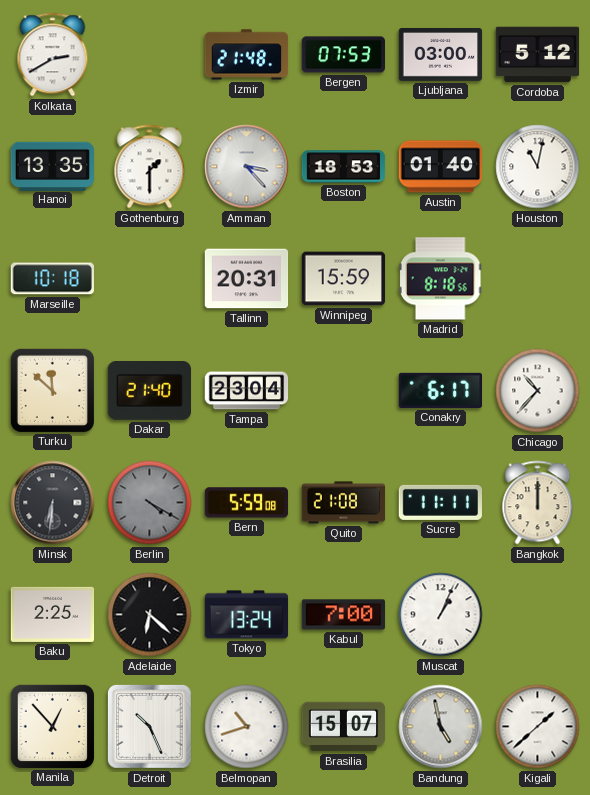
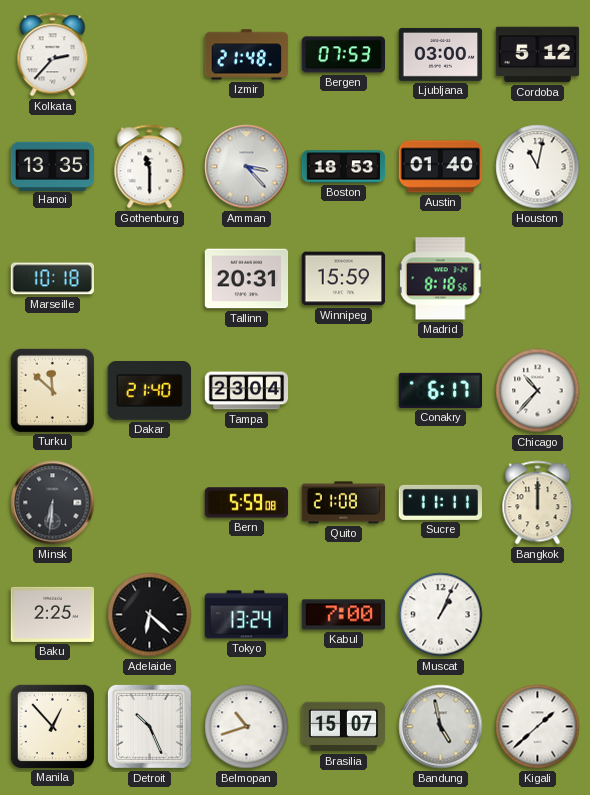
Kolkata: 2:40 -> 2:37
Gothenburg: 1:30 -> 11:30
Berlin: 4:20 -> none
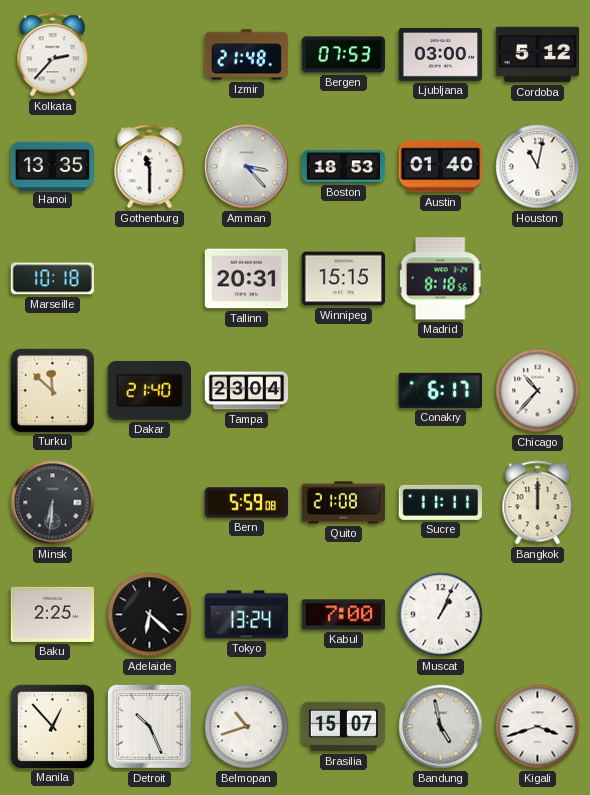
Winnipeg: 15:59 -> 15:15
Kigali: 1:38 -> 3:42
